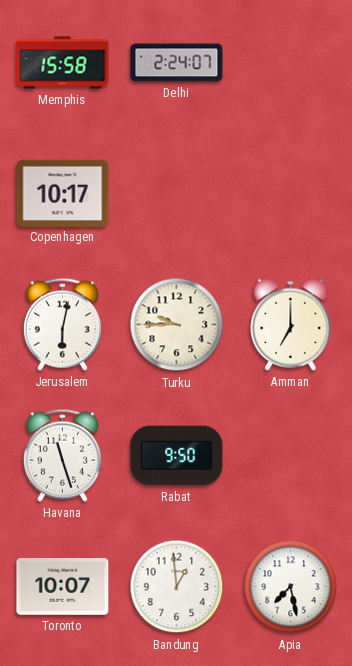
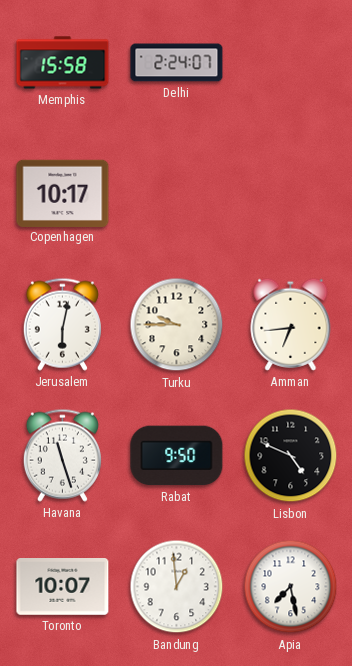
Amman: 7:00 -> 6:44
Lisbon: none -> 4:49
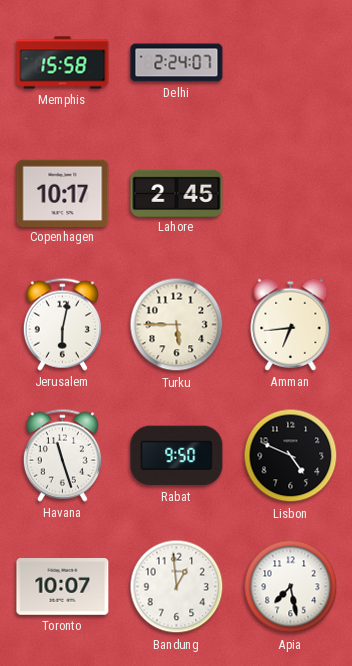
Lahore: none -> 2:45
Turku: 9:45 -> 5:45
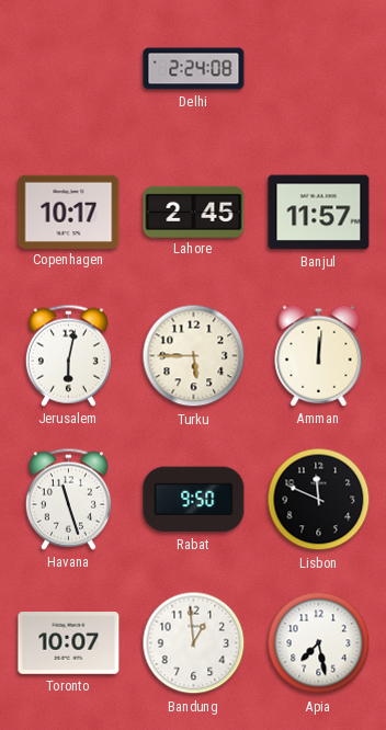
Memphis: 15:58 -> none
Delhi: 2:24:07 -> 2:24:08
Banjul: none -> 11:57
Amman: 6:44 -> 12:01
Lisbon: 4:49 -> 11:49
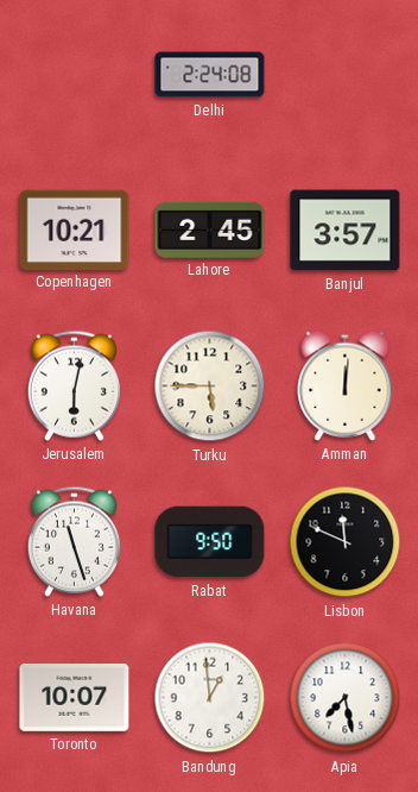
Copenhagen: 10:17 -> 10:21
Banjul: 11:57 -> 3:57
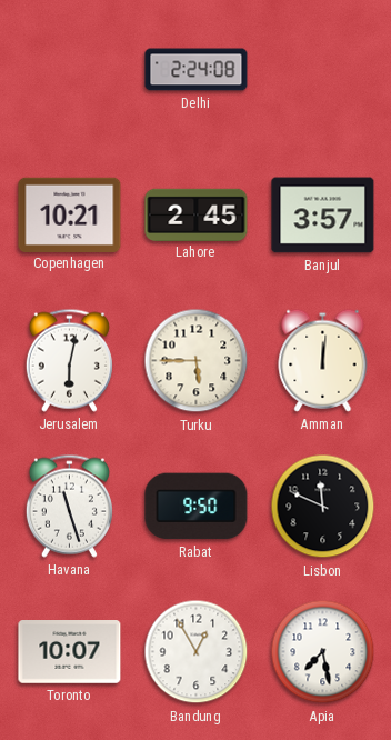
Bandung: 12:59 -> 12:55
